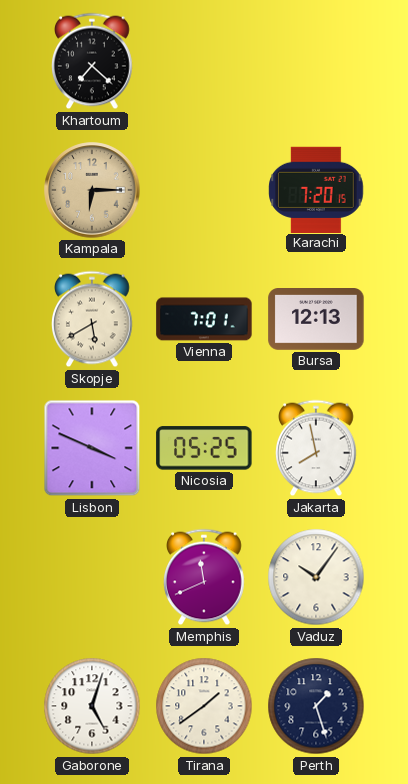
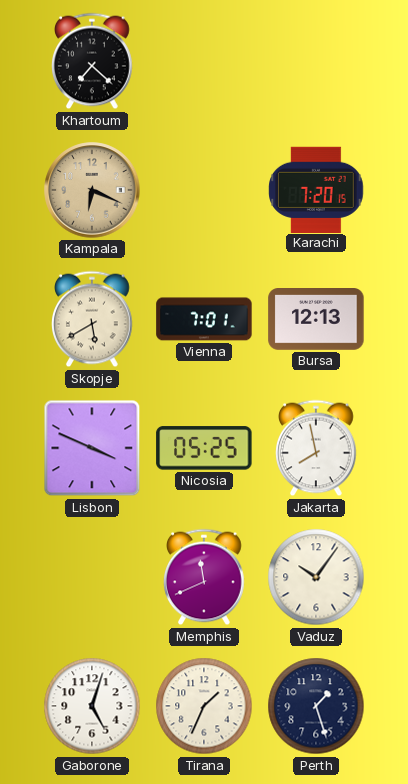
Kampala: 6:15 -> 6:19
Tirana: 1:39 -> 1:34
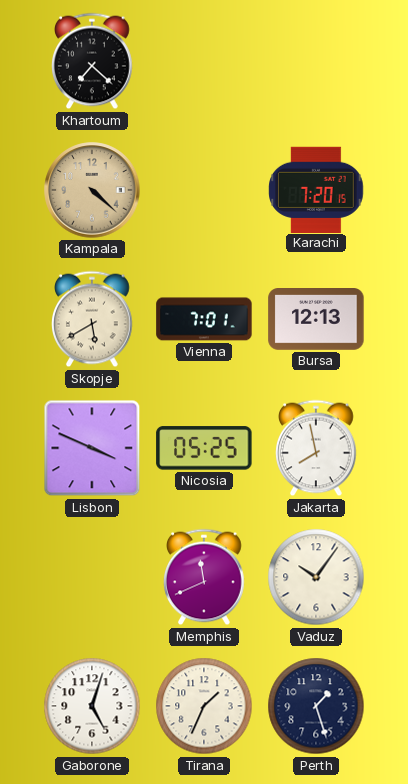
Kampala: 6:19 -> 4:22
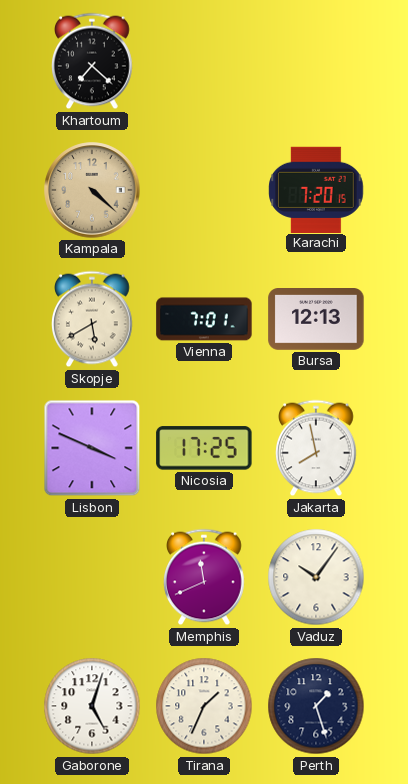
Nicosia: 05:25 -> 17:25
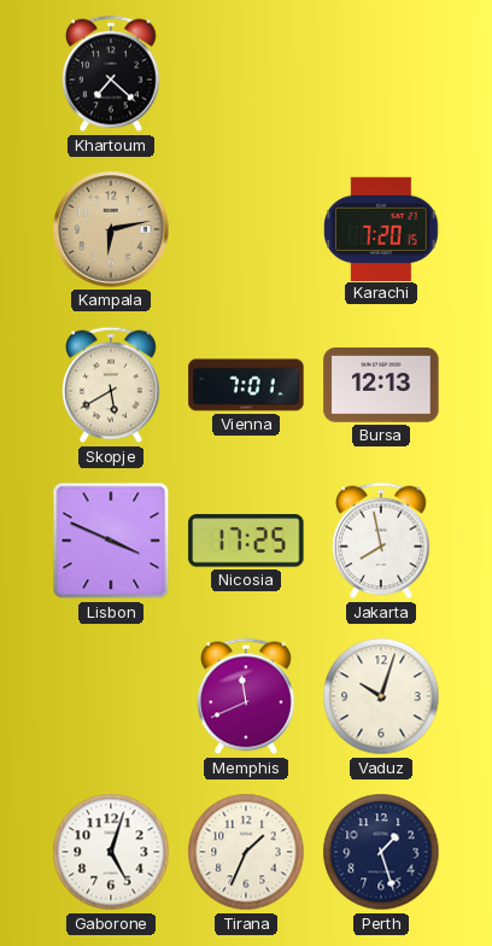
Kampala: 4:22 -> 6:13
Vaduz: 10:06 -> 10:03
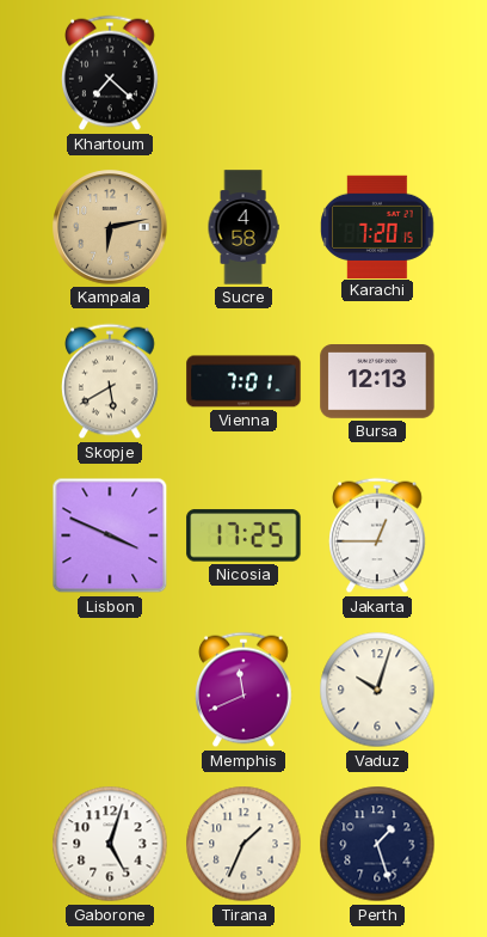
Sucre: none -> 4:58
Jakarta: 7:58 -> 12:45
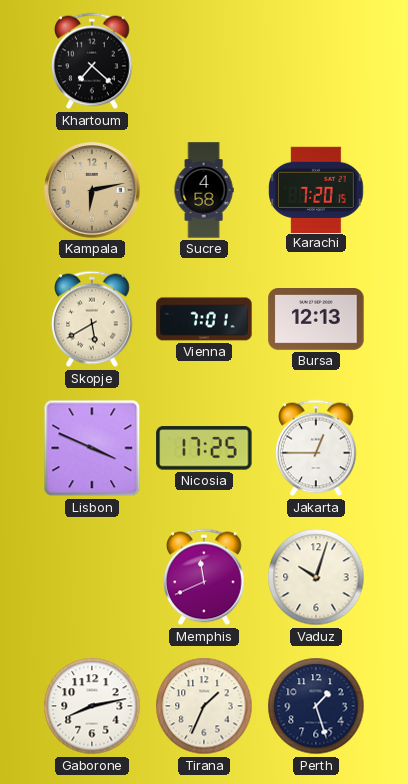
Gaborone: 5:03 -> 8:13
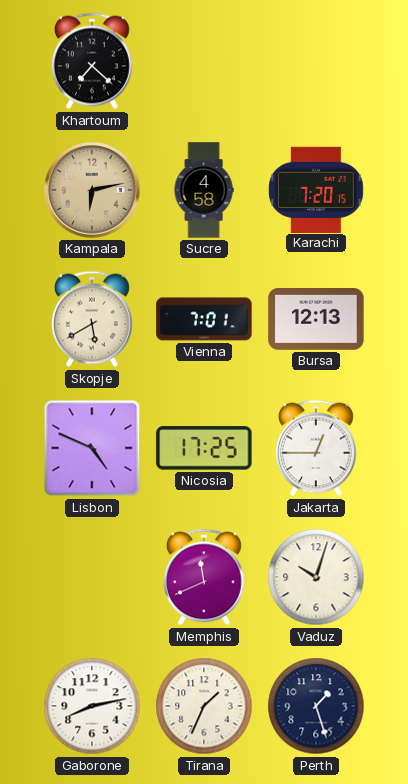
Lisbon: 3:49 -> 4:49
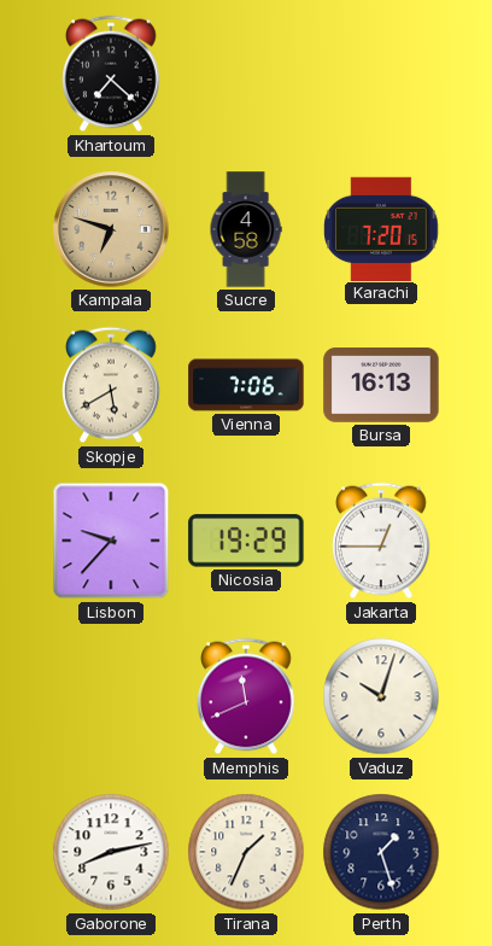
Kampala: 6:13 -> 6:48
Vienna: 7:01 -> 7:06
Bursa: 12:13 -> 16:13
Lisbon: 4:49 -> 9:37
Nicosia: 17:25 -> 19:29
